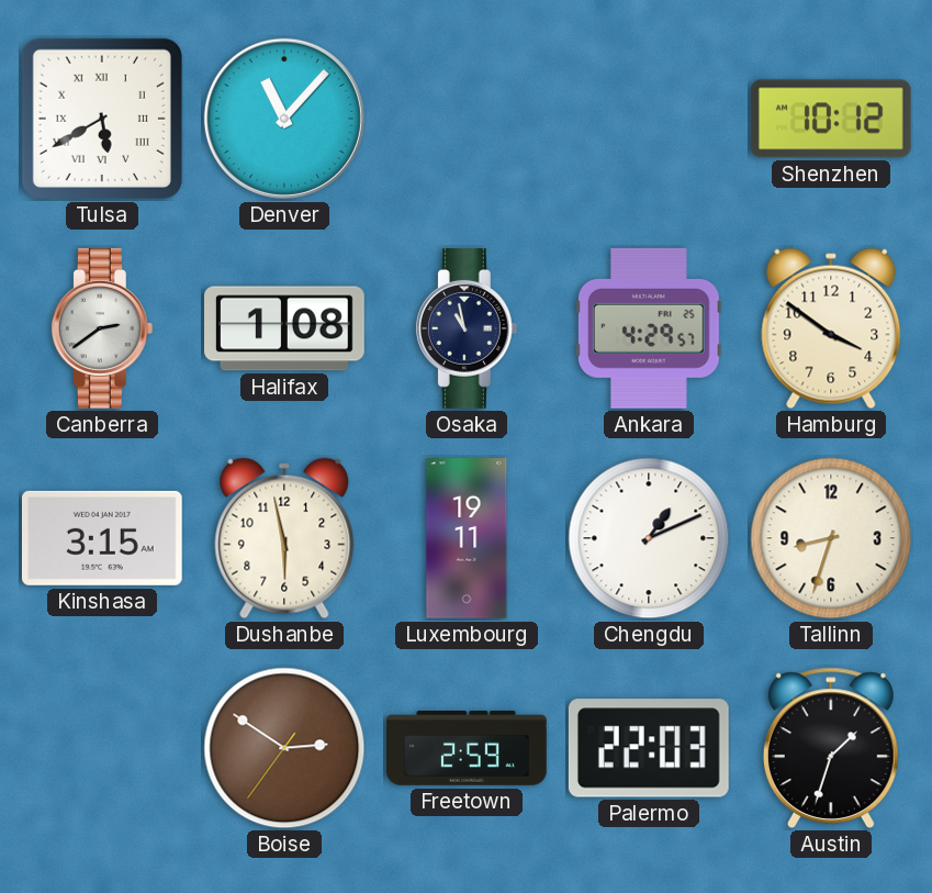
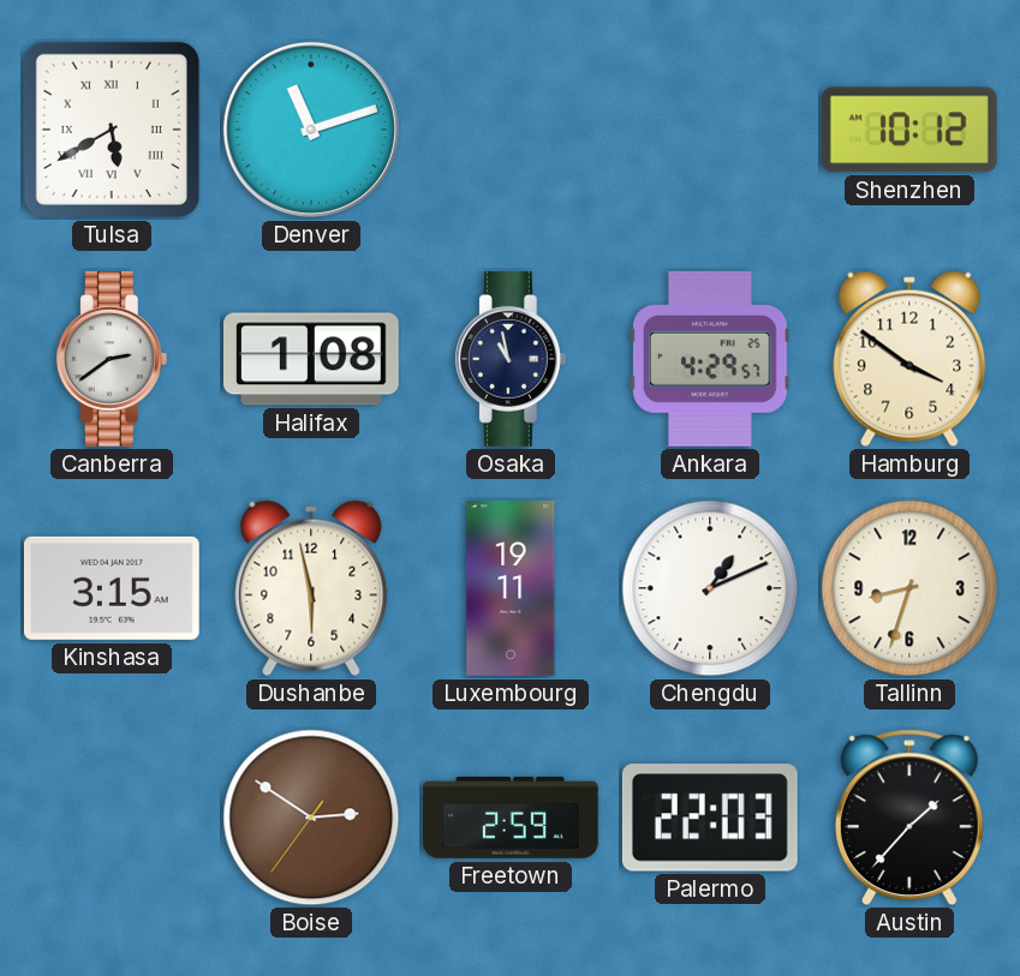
Denver: 11:07 -> 11:12
Austin: 1:33 -> 1:37
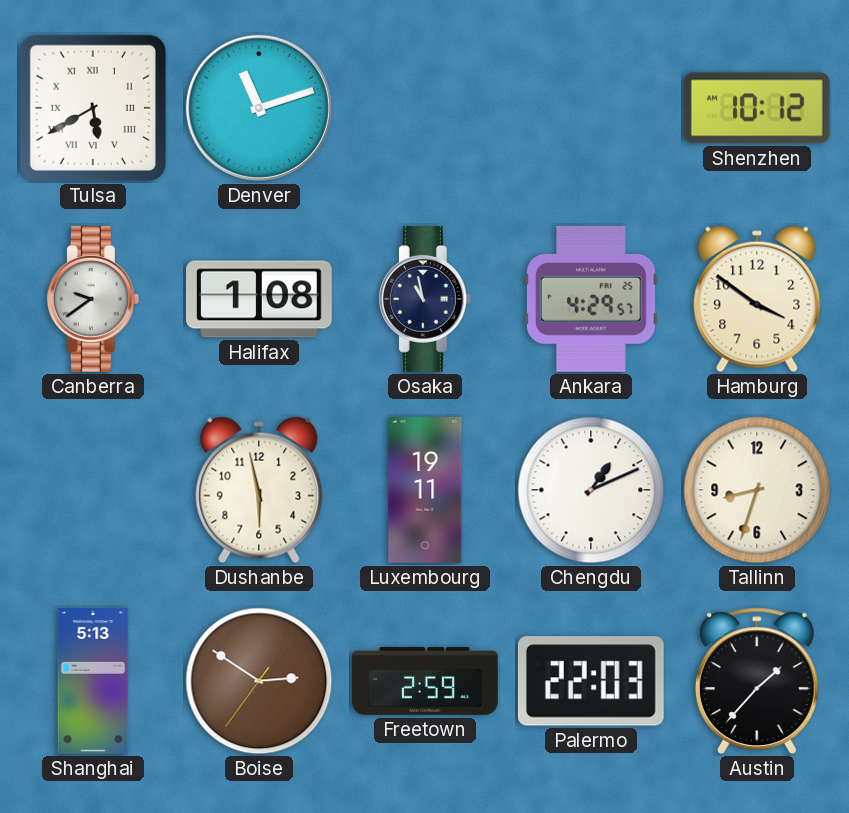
Canberra: 2:39 -> 9:39
Kinshasa: 3:15 -> none
Shanghai: none -> 5:13
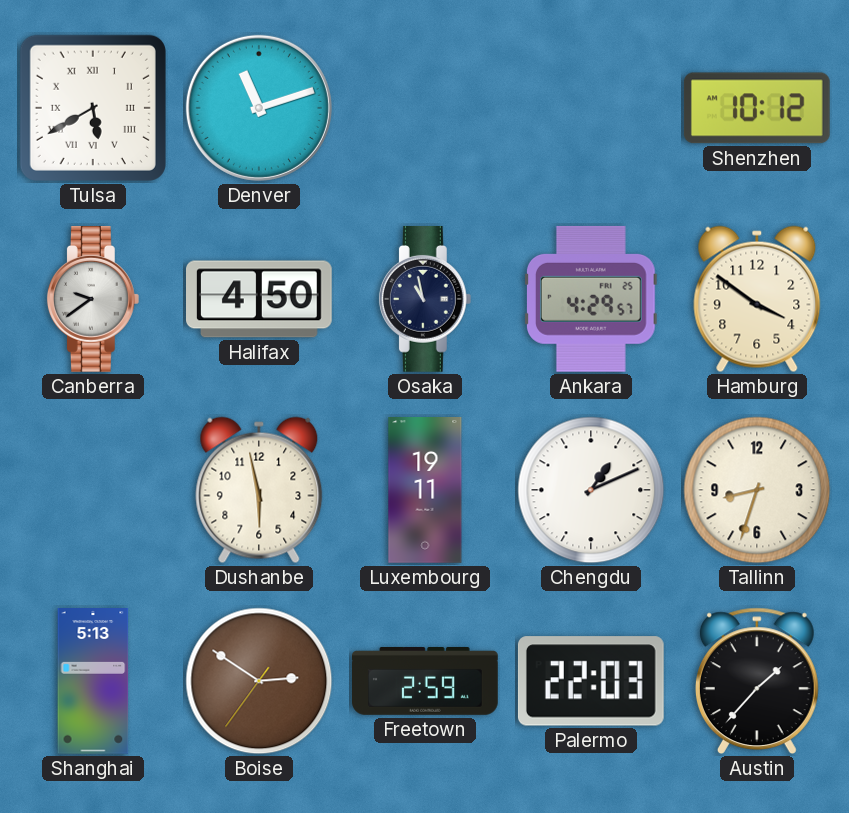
Halifax: 1:08 -> 4:50
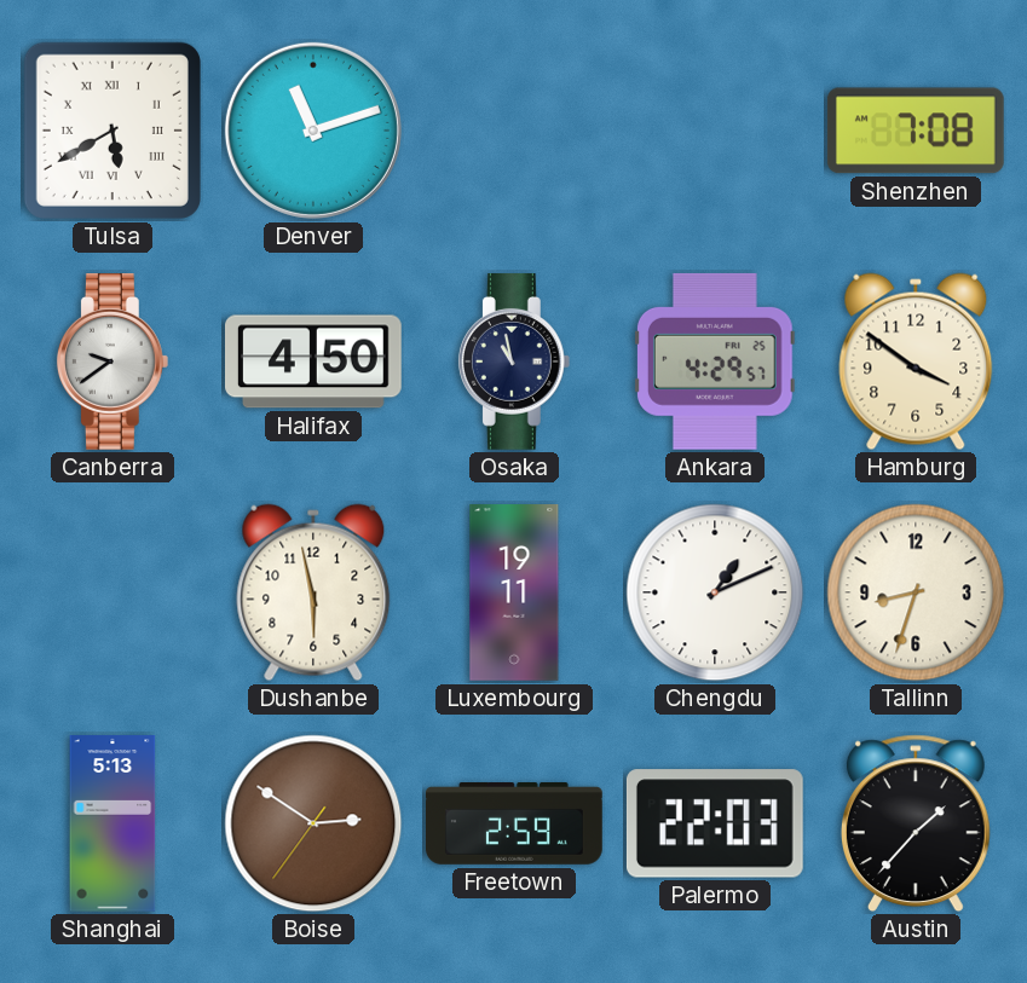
Shenzhen: 10:12 -> 7:08
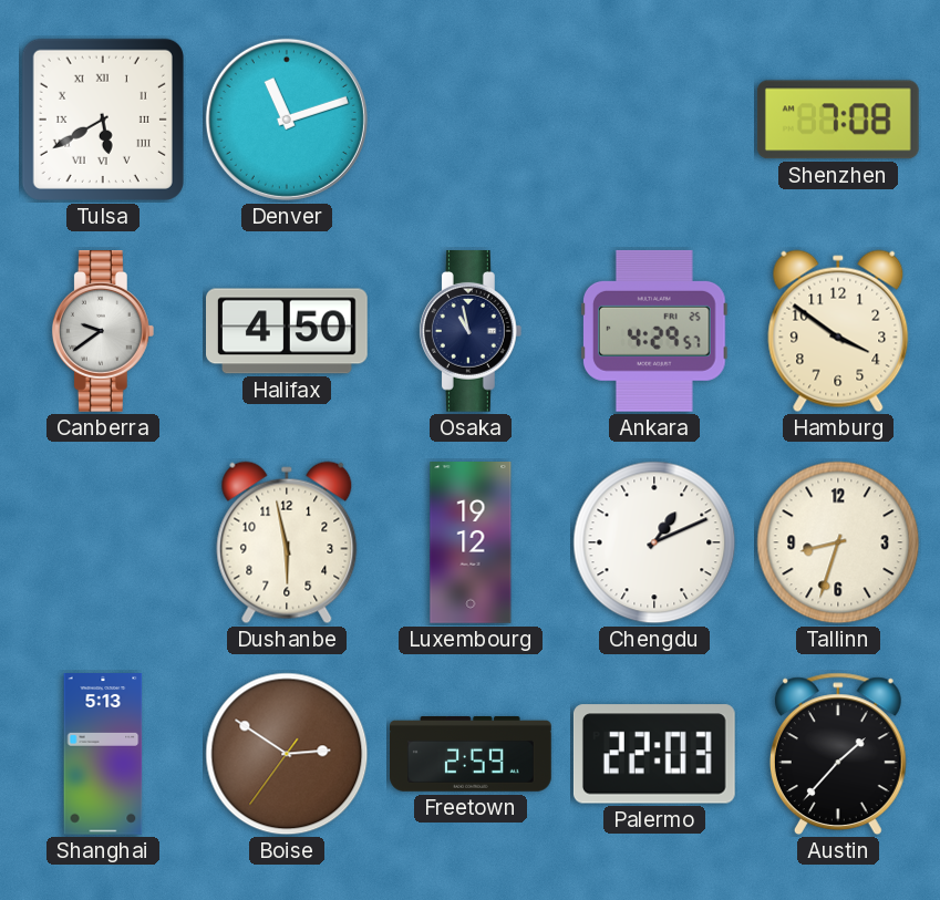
Luxembourg: 19:11 -> 19:12
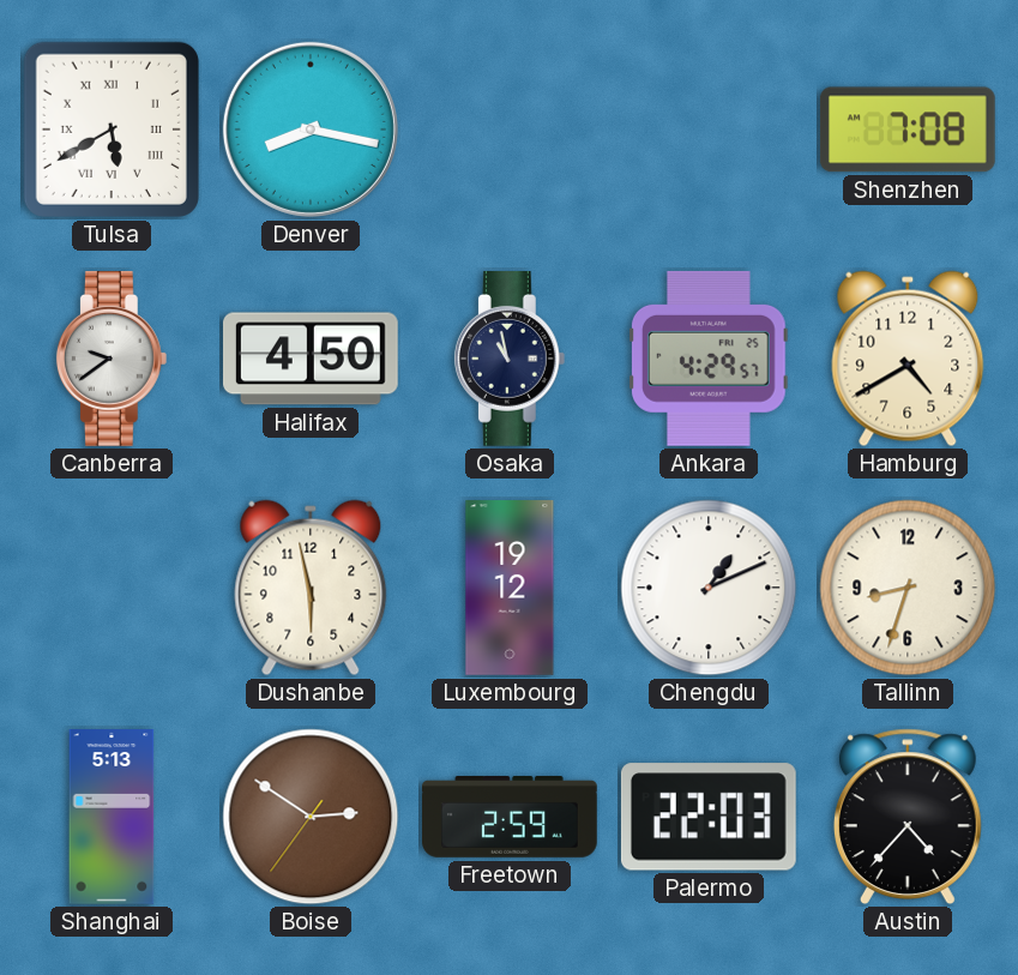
Denver: 11:12 -> 8:17
Hamburg: 3:51 -> 4:40
Austin: 1:37 -> 4:37
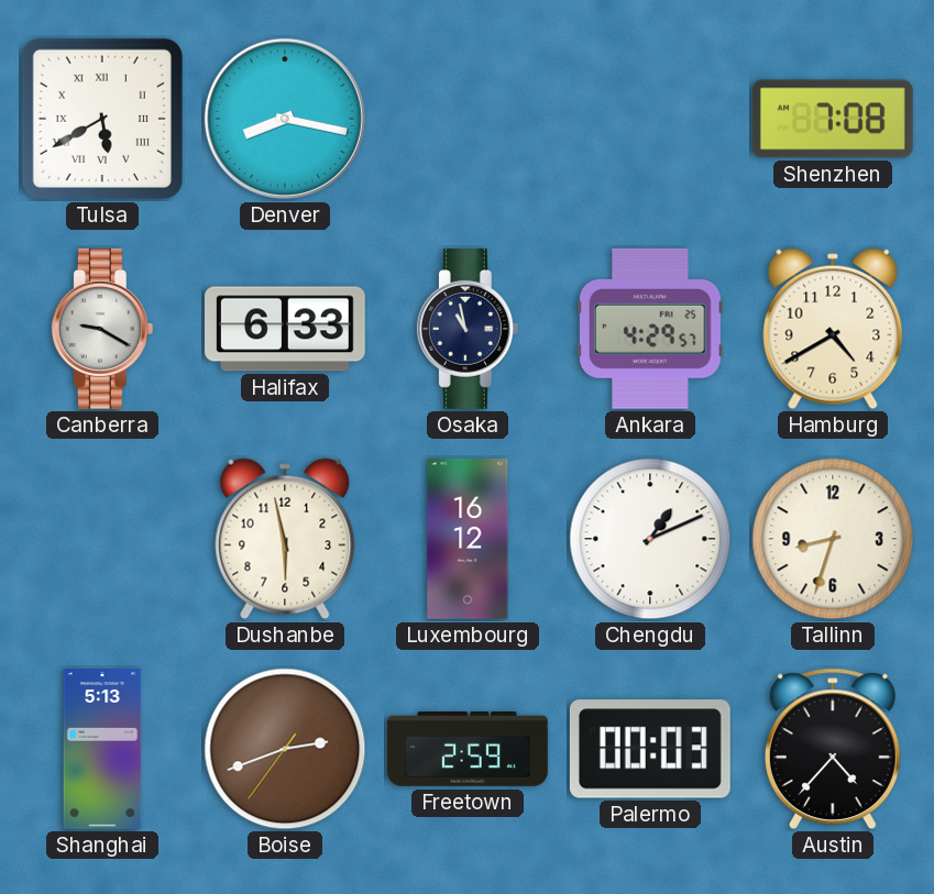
Canberra: 9:39 -> 9:20
Halifax: 4:50 -> 6:33
Luxembourg: 19:12 -> 16:12
Boise: 2:50 -> 2:41
Palermo: 22:03 -> 00:03
